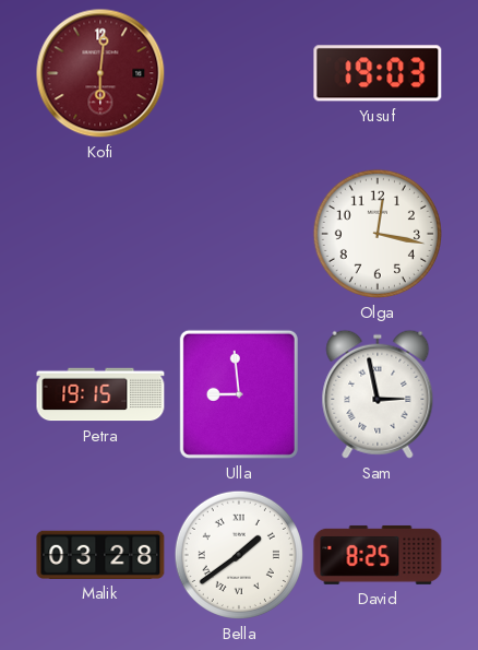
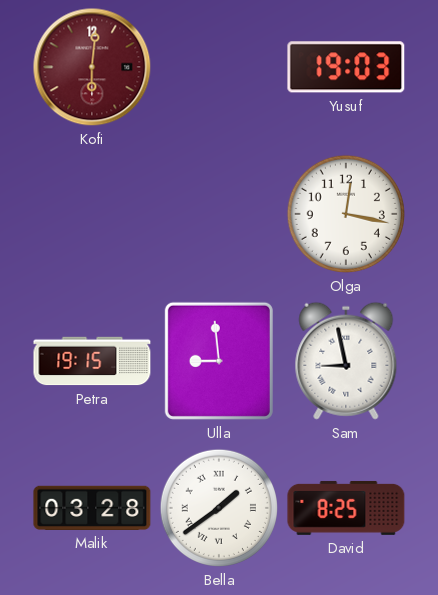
Sam: 2:58 -> 8:58
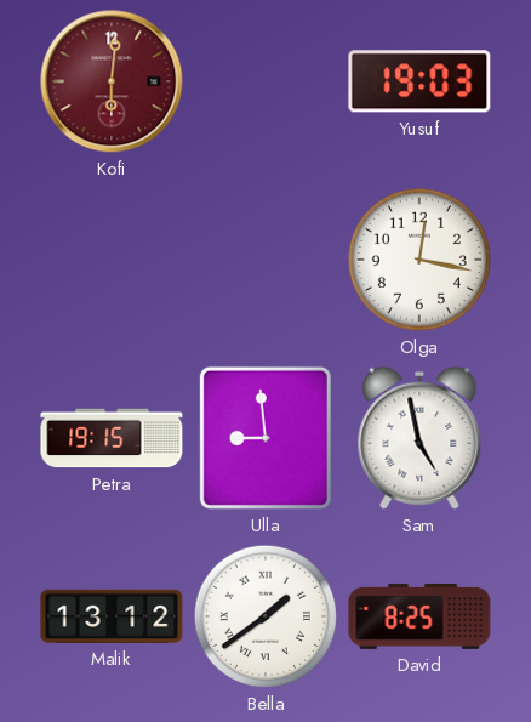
Sam: 8:58 -> 4:58
Malik: 03:28 -> 13:12
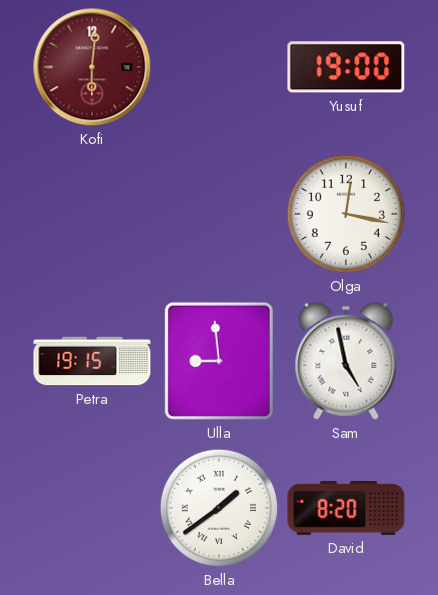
Yusuf: 19:03 -> 19:00
Malik: 13:12 -> none
David: 8:25 -> 8:20
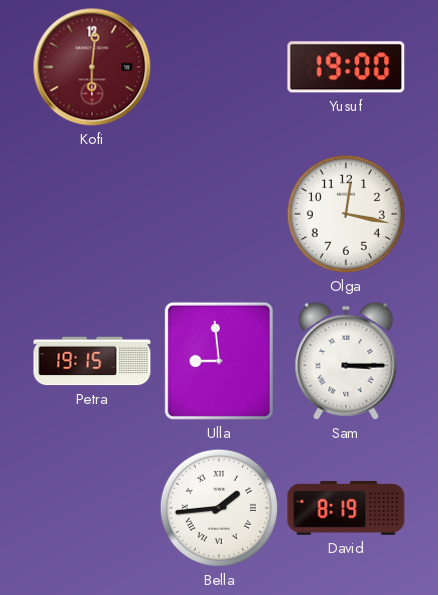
Sam: 4:58 -> 3:15
Bella: 1:39 -> 1:44
David: 8:20 -> 8:19
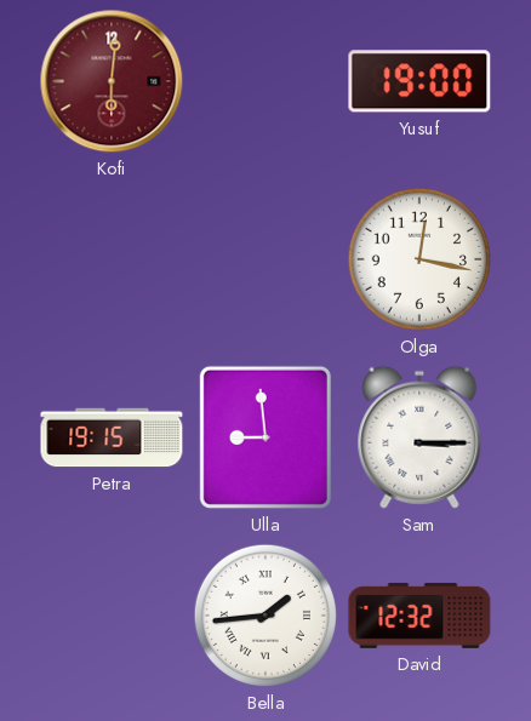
David: 8:19 -> 12:32
